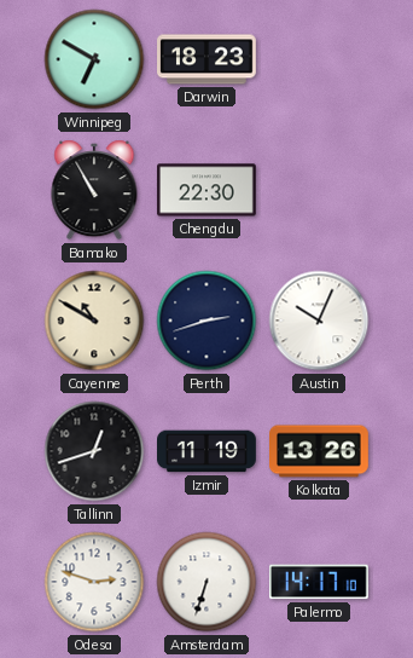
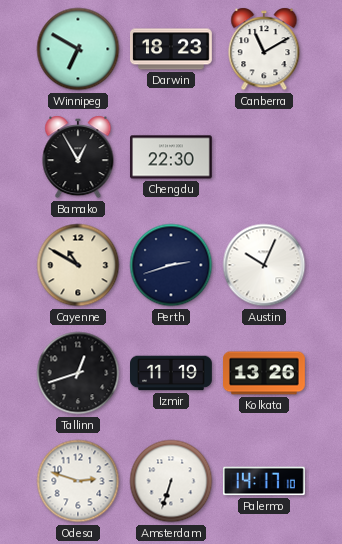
Canberra: none -> 11:10
Bamako: 10:55 -> 12:55
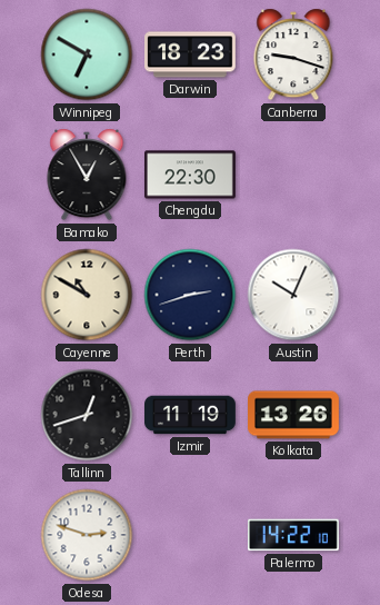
Canberra: 11:10 -> 9:18
Amsterdam: 6:33 -> none
Palermo: 14:17 -> 14:22
